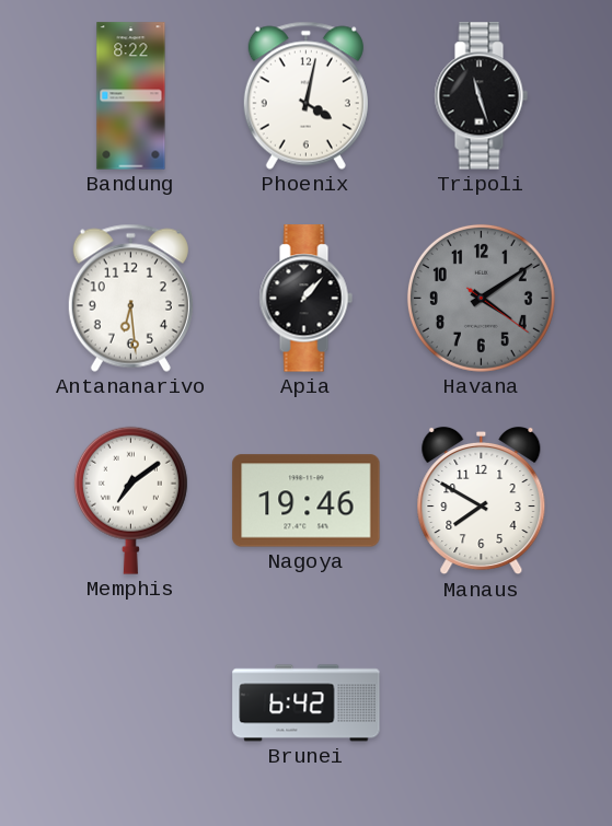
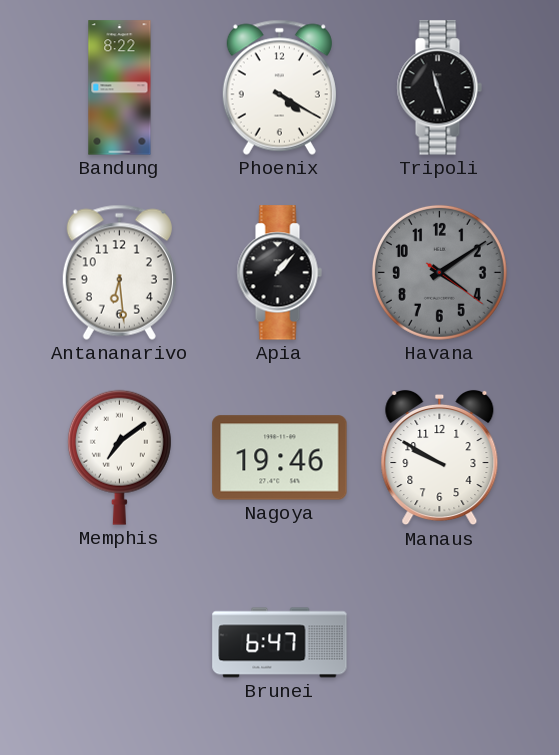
Phoenix: 4:02 -> 4:20
Manaus: 7:50 -> 9:50
Brunei: 6:42 -> 6:47
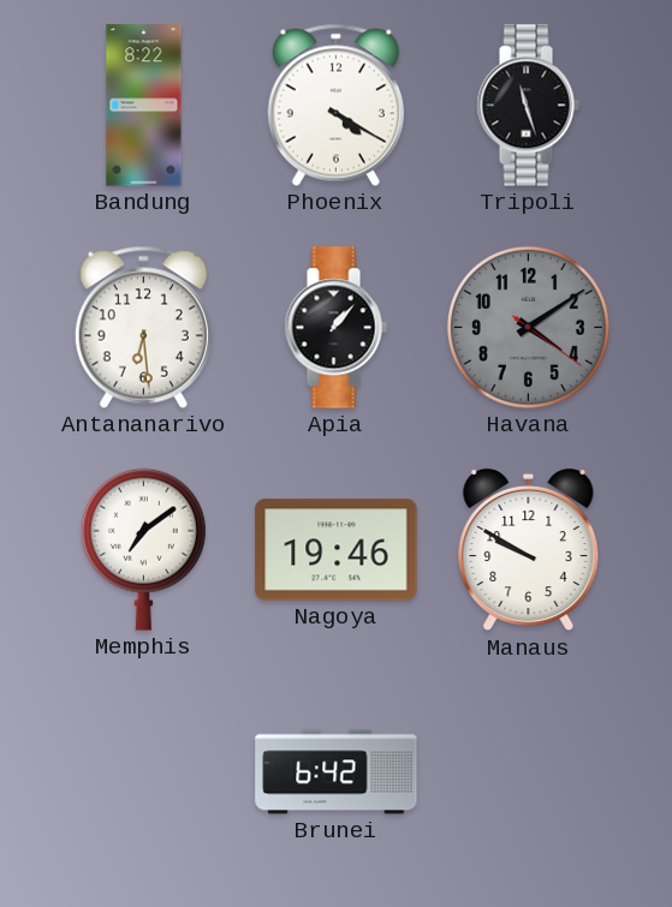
Brunei: 6:47 -> 6:42
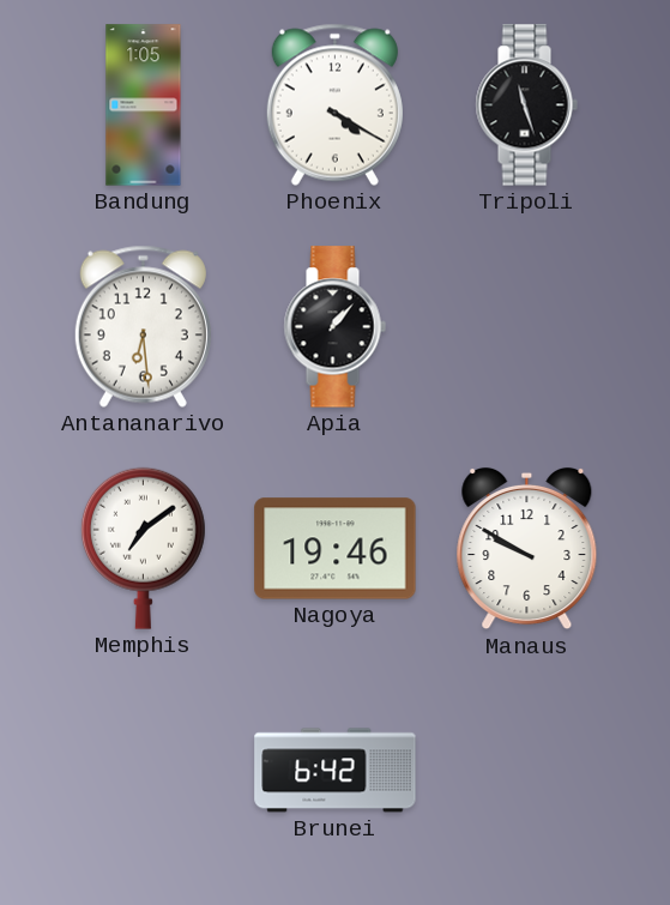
Bandung: 8:22 -> 1:05
Havana: 4:09 -> none
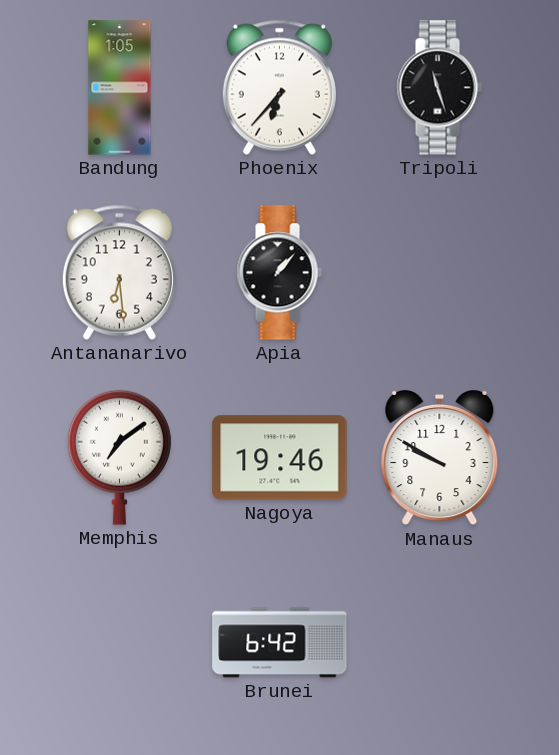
Phoenix: 4:20 -> 6:37
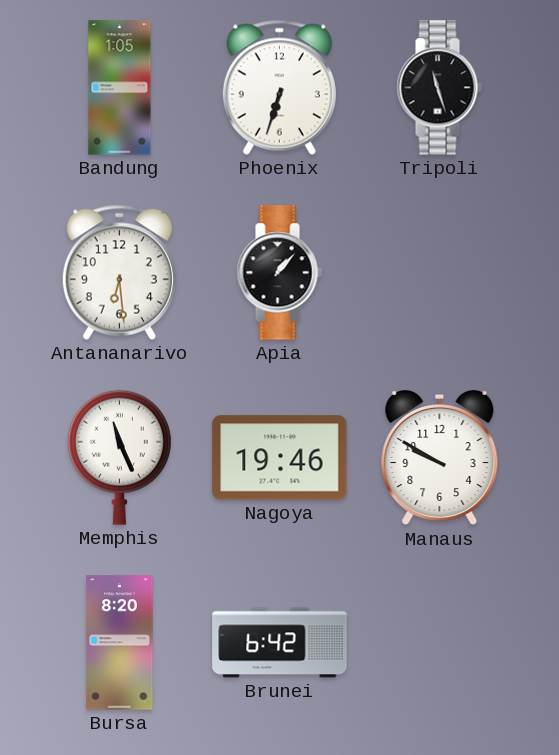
Phoenix: 6:37 -> 6:33
Memphis: 7:09 -> 11:26
Bursa: none -> 8:20
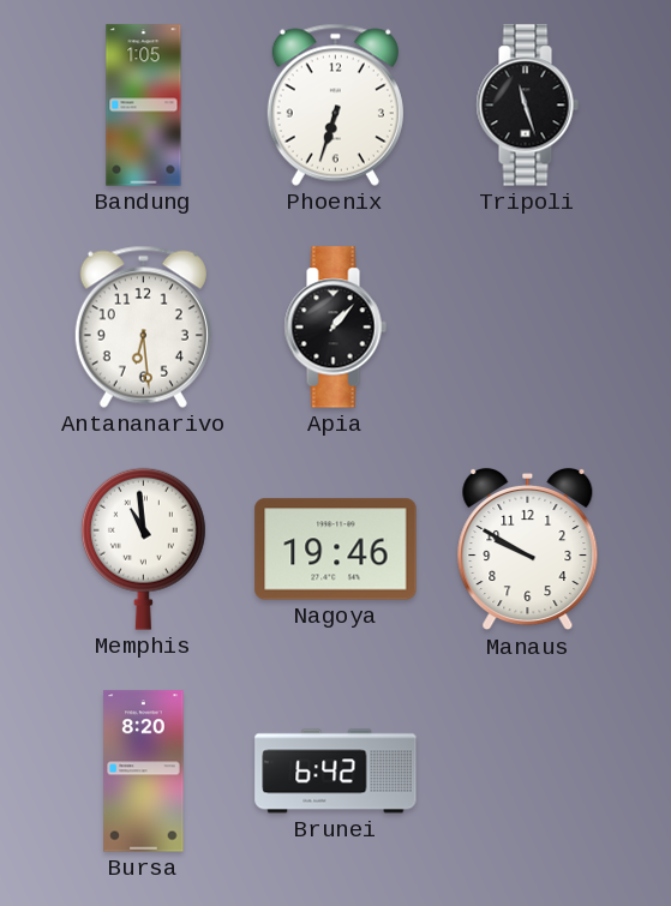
Memphis: 11:26 -> 10:59
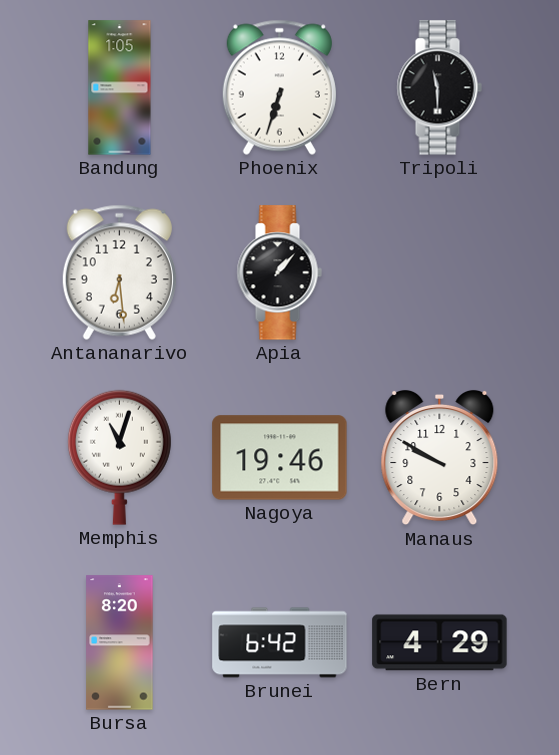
Tripoli: 11:27 -> 11:30
Memphis: 10:59 -> 11:03
Bern: none -> 4:29
